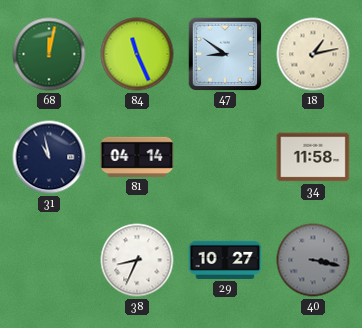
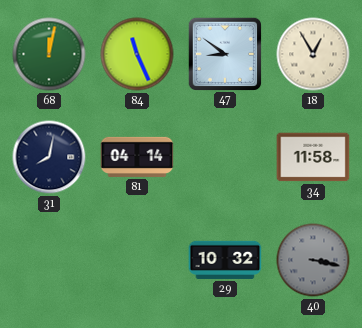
18: 1:13 -> 12:55
31: 10:58 -> 8:02
38: 8:34 -> none
29: 10:27 -> 10:32
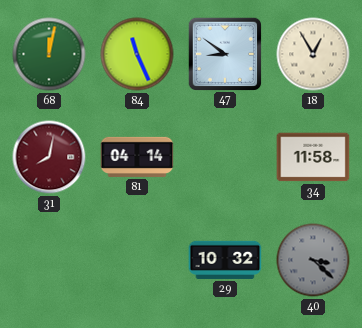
31 dial: navy -> burgundy
40: 3:17 -> 3:22
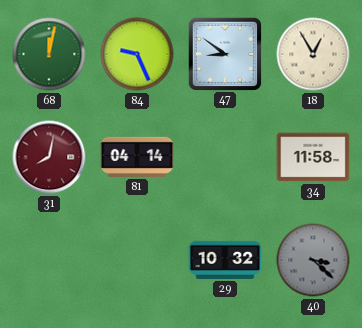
84: 11:26 -> 9:26
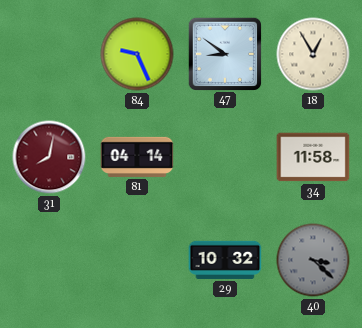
68: 12:02 -> none
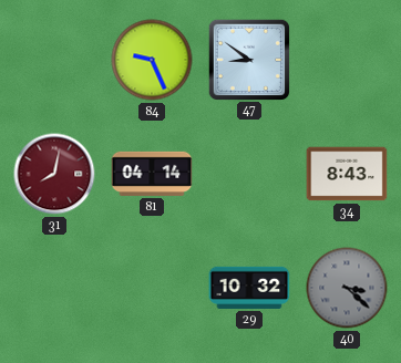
18: 12:55 -> none
34: 11:58 -> 8:43
